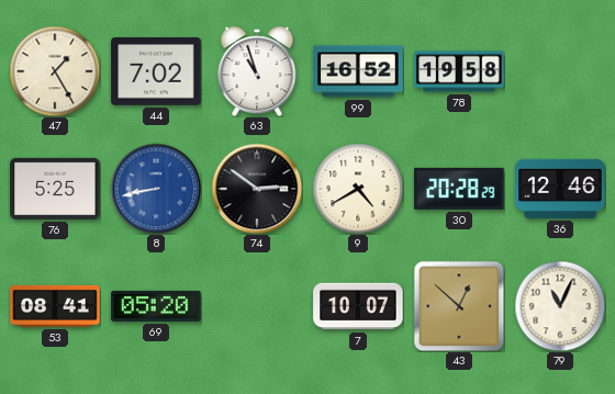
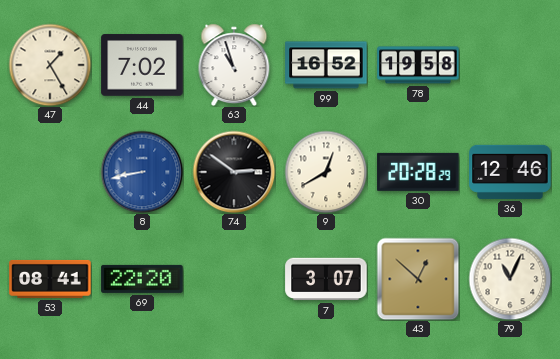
76: 5:25 -> none
9: 4:40 -> 12:40
69: 05:20 -> 22:20
7: 10:07 -> 3:07
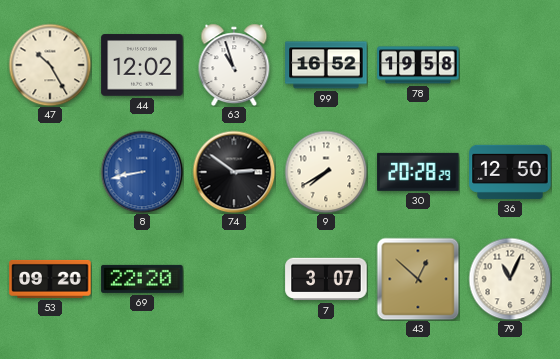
47: 1:25 -> 10:25
44: 7:02 -> 12:02
9: 12:40 -> 7:40
36: 12:46 -> 12:50
53: 08:41 -> 09:20
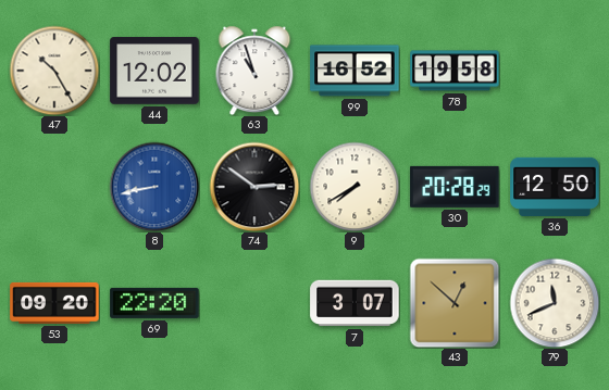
79: 11:04 -> 11:41
